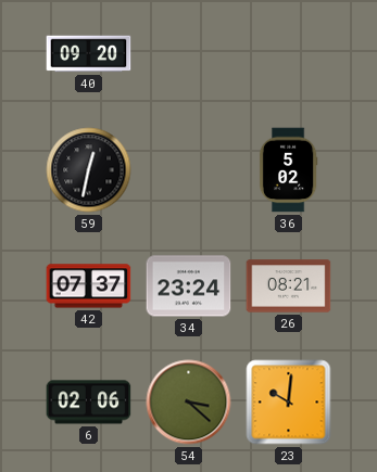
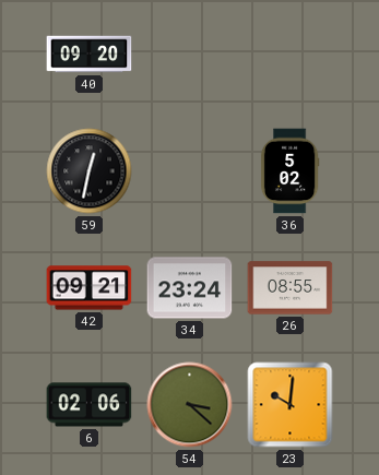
42: 07:37 -> 09:21
26: 08:21 -> 08:55
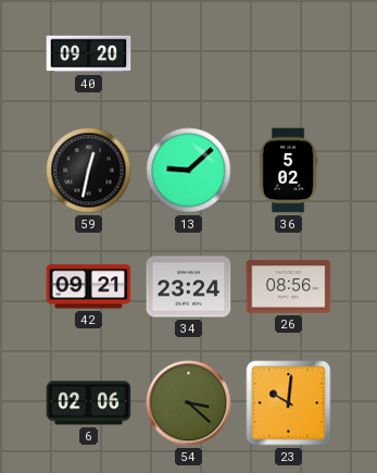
13: none -> 9:08
26: 08:55 -> 08:56
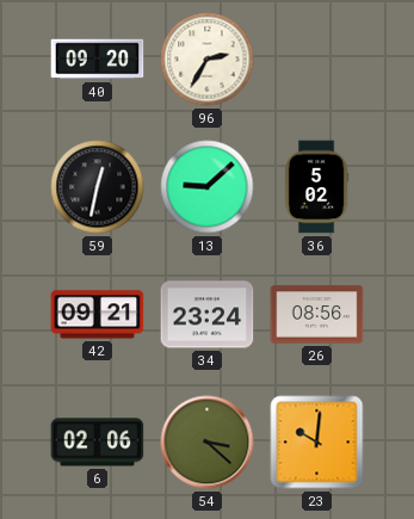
96: none -> 2:35
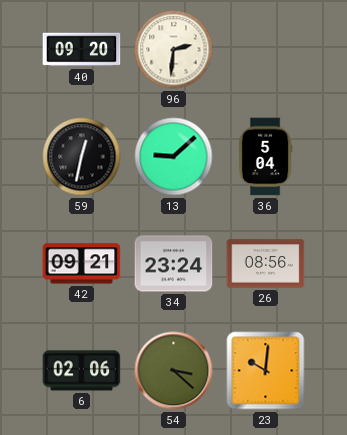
96: 2:35 -> 2:31
36: 5:02 -> 5:04
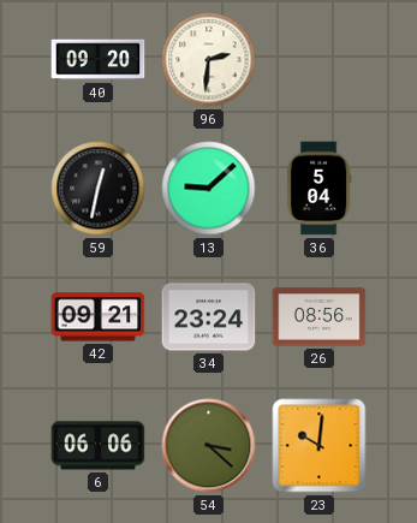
6: 02:06 -> 06:06
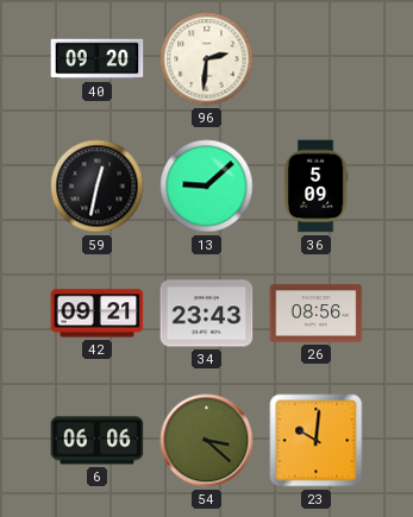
36: 5:04 -> 5:09
34: 23:24 -> 23:43
